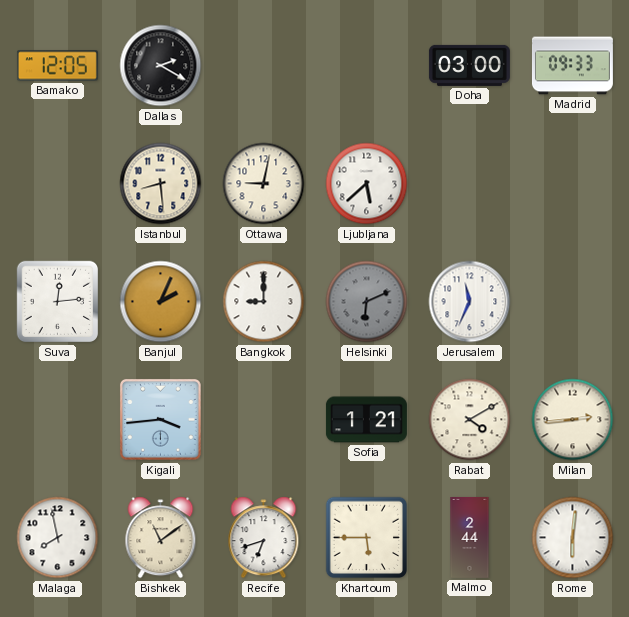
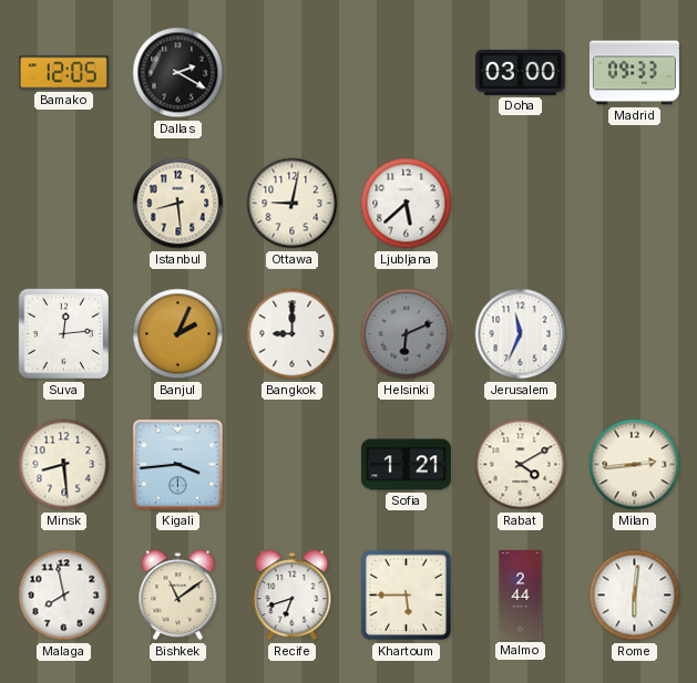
Minsk: none -> 8:29
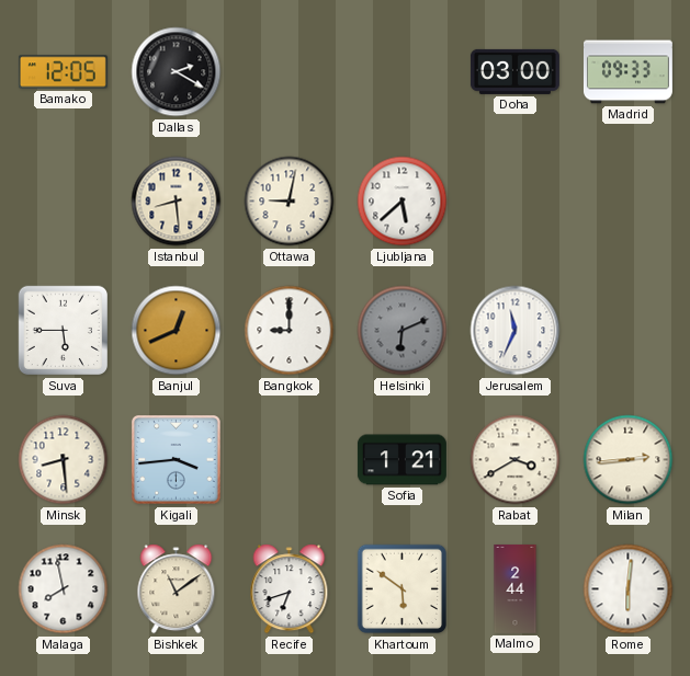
Suva: 12:14 -> 5:45
Banjul: 2:04 -> 12:41
Rabat: 4:10 -> 3:40
Khartoum: 5:45 -> 5:51
